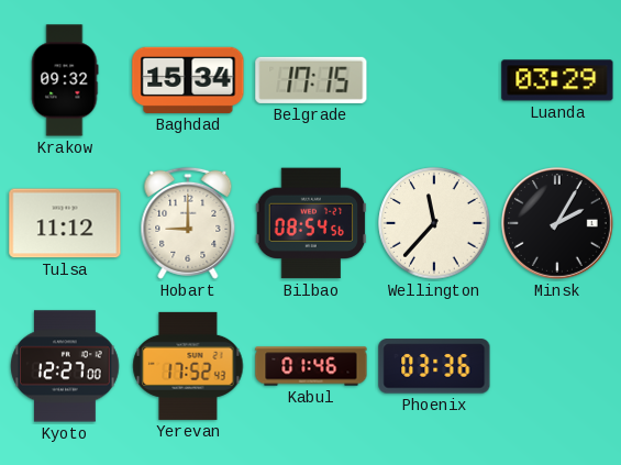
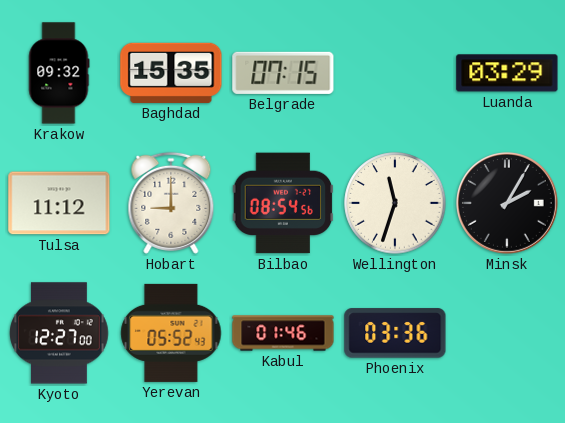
Baghdad: 15:34 -> 15:35
Belgrade: 17:15 -> 07:15
Wellington: 11:37 -> 11:33
Yerevan: 17:52 -> 05:52
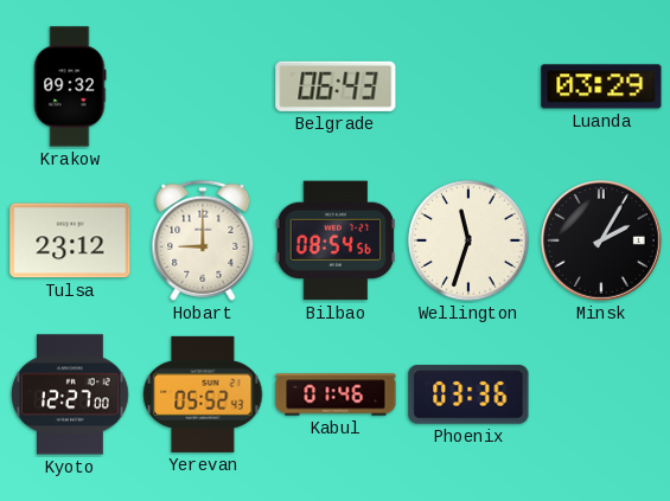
Baghdad: 15:35 -> none
Belgrade: 07:15 -> 06:43
Tulsa: 11:12 -> 23:12
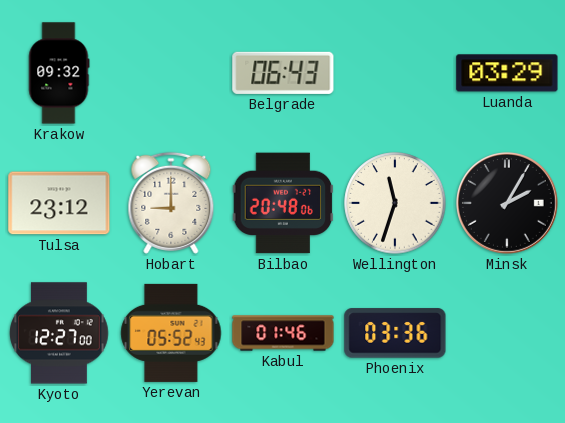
Bilbao: 08:54 -> 20:48
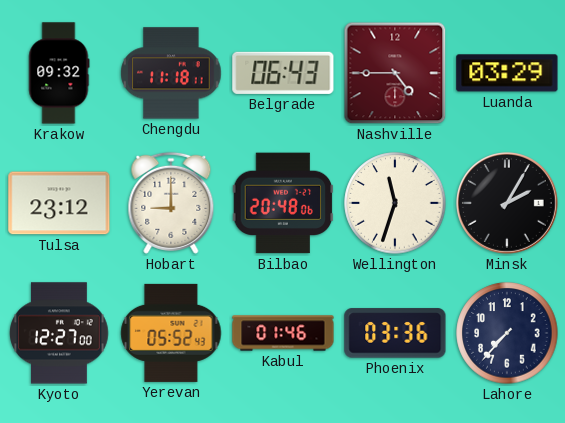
Chengdu: none -> 11:18
Nashville: none -> 4:45
Lahore: none -> 7:37
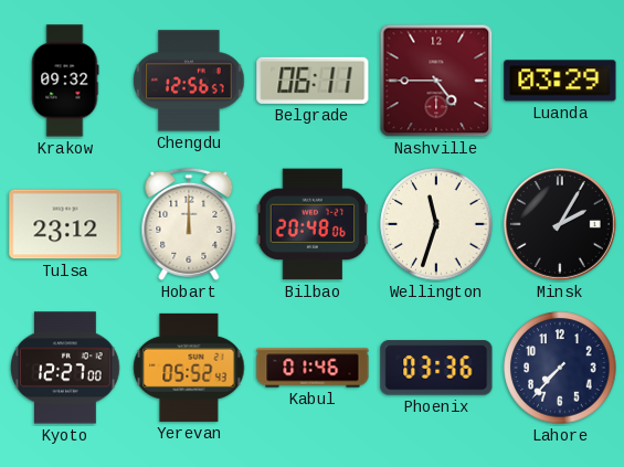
Chengdu: 11:18 -> 12:56
Belgrade: 06:43 -> 06:11
Hobart: 9:00 -> 12:00
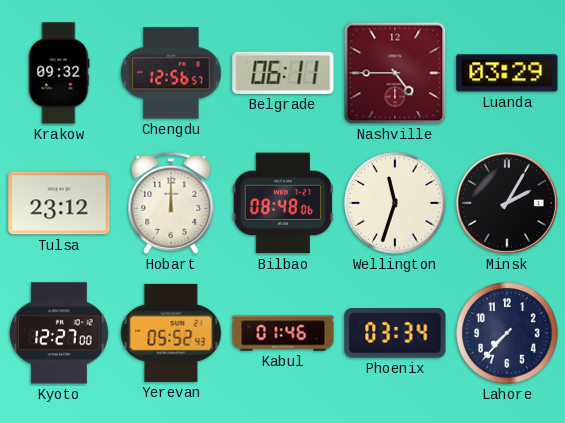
Bilbao: 20:48 -> 08:48
Phoenix: 03:36 -> 03:34
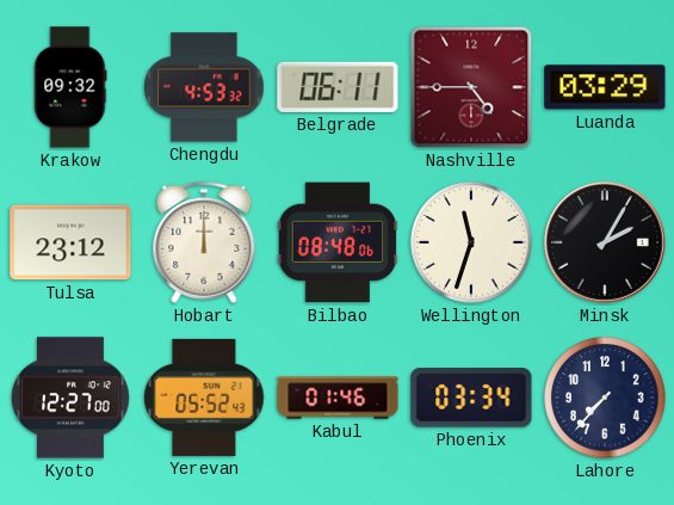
Chengdu: 12:56 -> 4:53
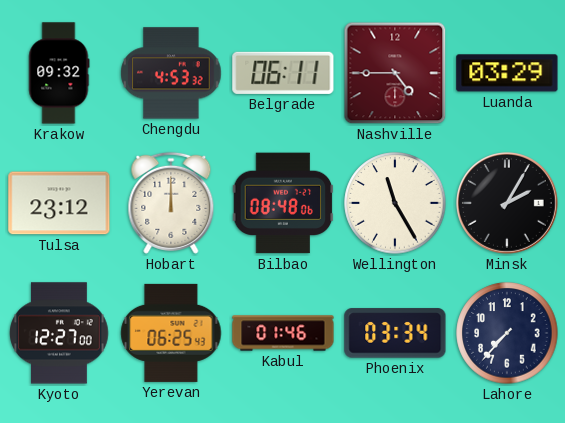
Wellington: 11:33 -> 11:25
Yerevan: 05:52 -> 06:25
